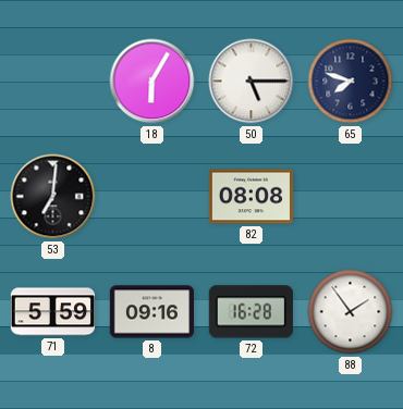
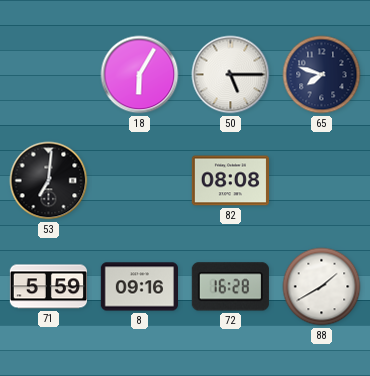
88: 1:54 -> 1:40
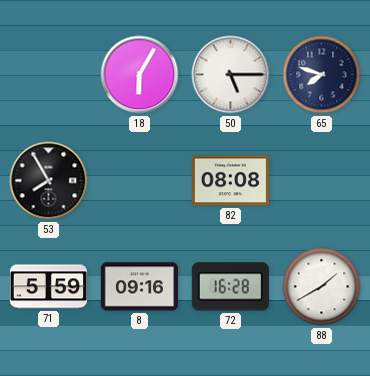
53: 7:01 -> 7:55
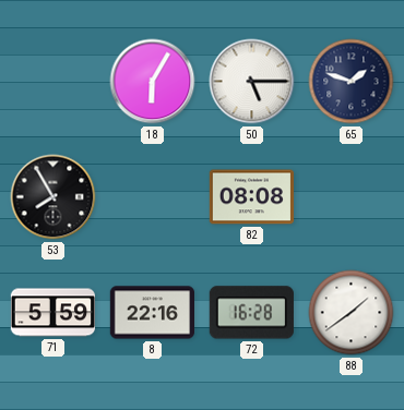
65: 7:48 -> 1:48
8: 09:16 -> 22:16
88: 1:40 -> 1:39
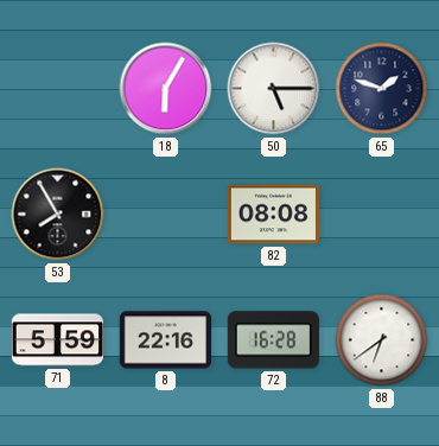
88: 1:39 -> 6:39
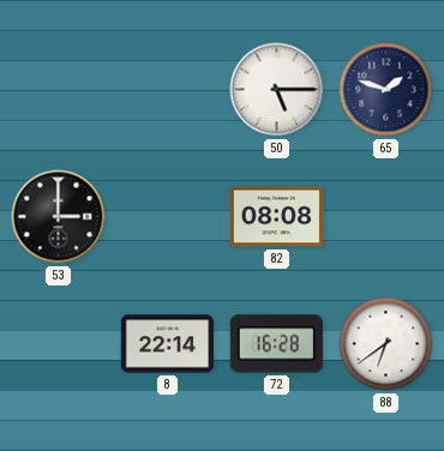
18: 6:05 -> none
53: 7:55 -> 3:00
71: 5:59 -> none
8: 22:16 -> 22:14
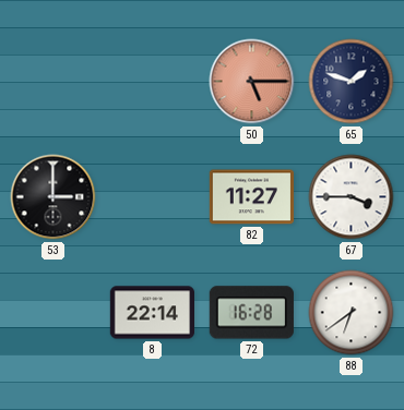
50 dial: white -> salmon
82: 08:08 -> 11:27
67: none -> 3:45
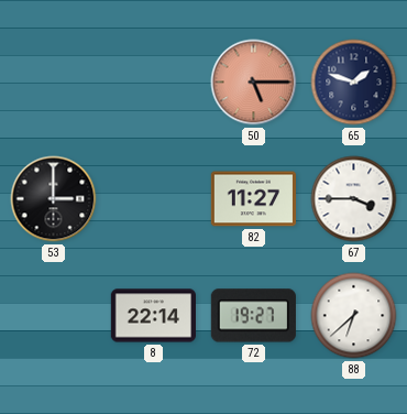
72: 16:28 -> 19:27
88: 6:39 -> 6:38
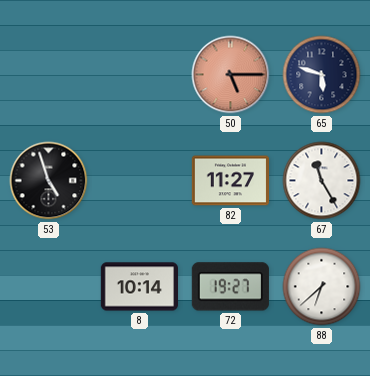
65: 1:48 -> 5:48
53: 3:00 -> 4:57
67: 3:45 -> 11:25
8: 22:14 -> 10:14
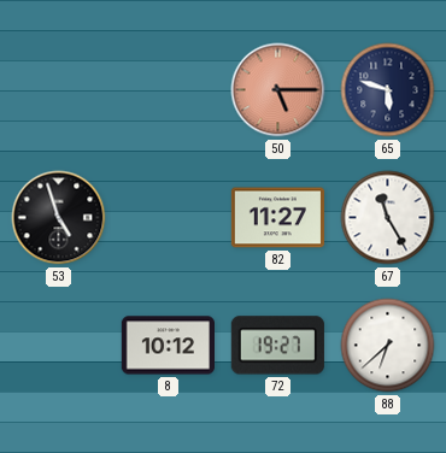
8: 10:14 -> 10:12
